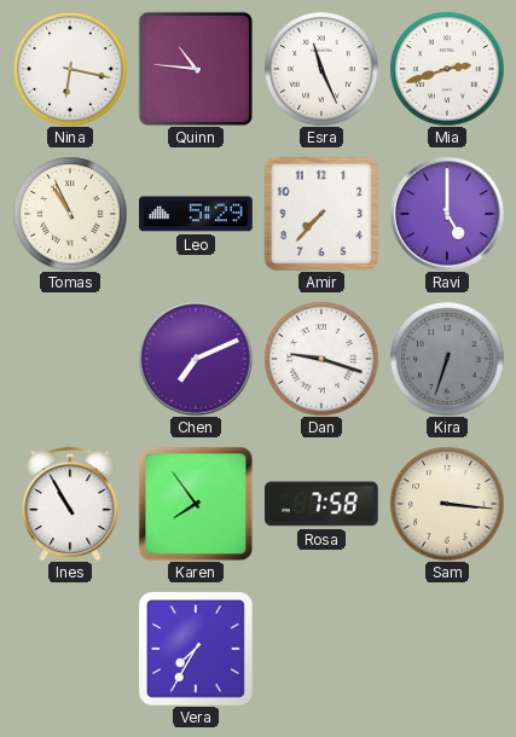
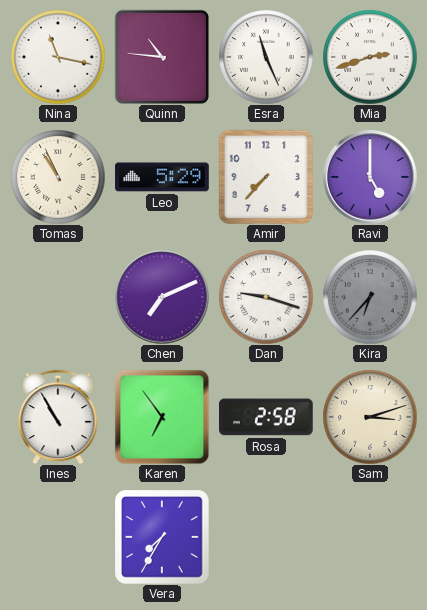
Nina: 6:17 -> 11:17
Kira: 6:33 -> 6:37
Karen: 7:54 -> 6:54
Rosa: 7:58 -> 2:58
Sam: 3:16 -> 3:12
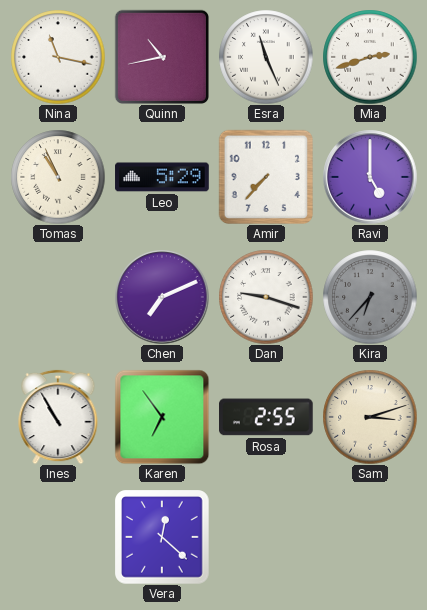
Quinn: 10:46 -> 10:43
Rosa: 2:58 -> 2:55
Vera: 7:35 -> 12:22
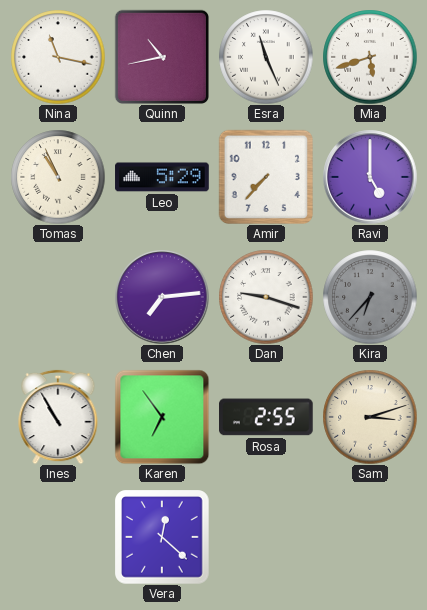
Mia: 2:42 -> 5:42
Chen: 7:11 -> 7:14
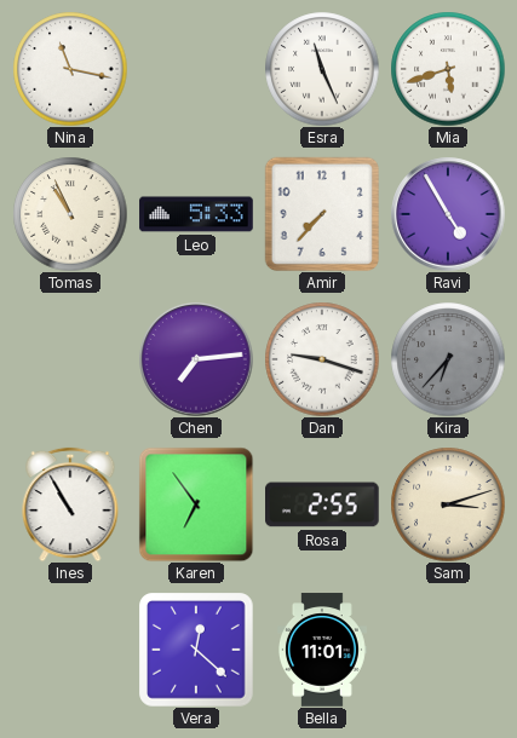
Quinn: 10:43 -> none
Leo: 5:29 -> 5:33
Ravi: 5:00 -> 4:55
Bella: none -> 11:01
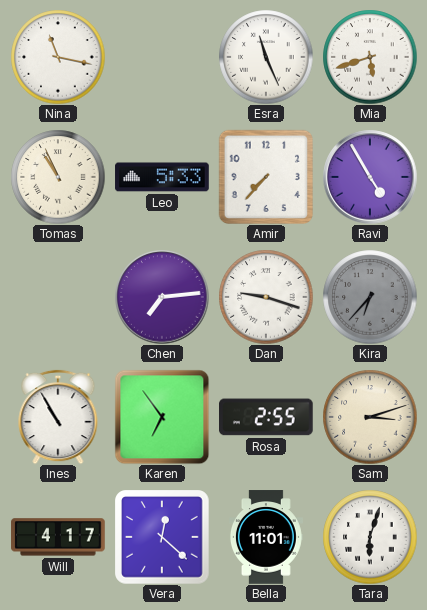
Will: none -> 4:17
Tara: none -> 6:03
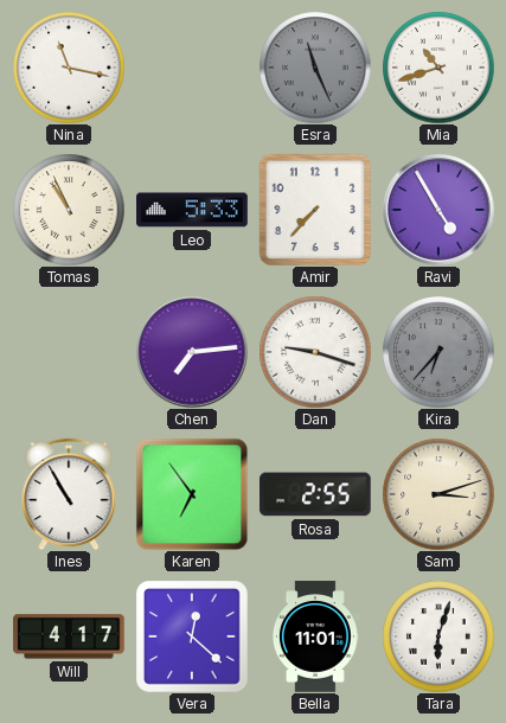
Esra dial: white -> grey
Mia: 5:42 -> 10:42
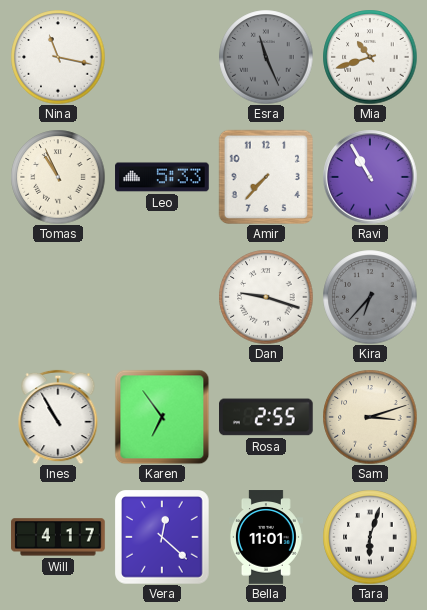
Ravi: 4:55 -> 10:55
Chen: 7:14 -> none
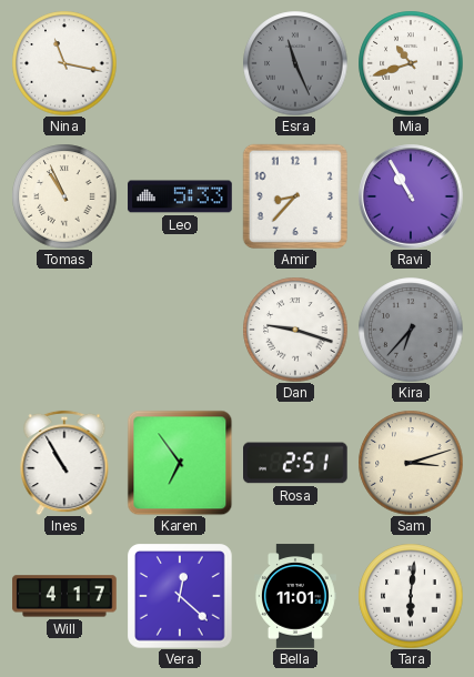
Amir: 7:37 -> 8:37
Rosa: 2:55 -> 2:51
Tara: 6:03 -> 6:01
